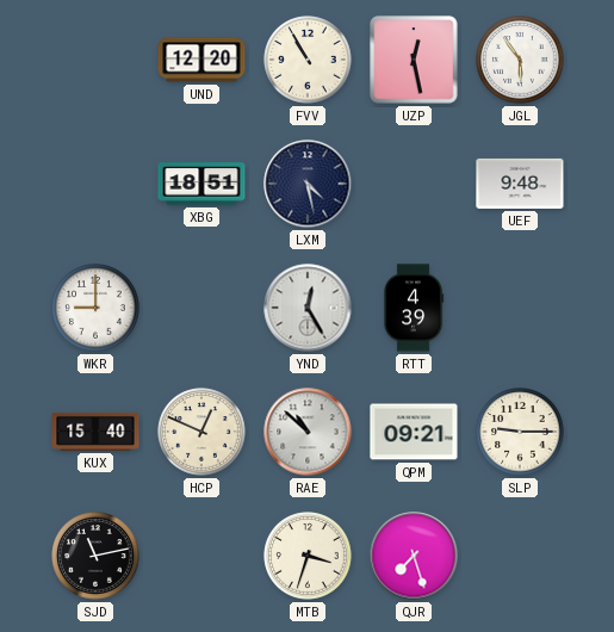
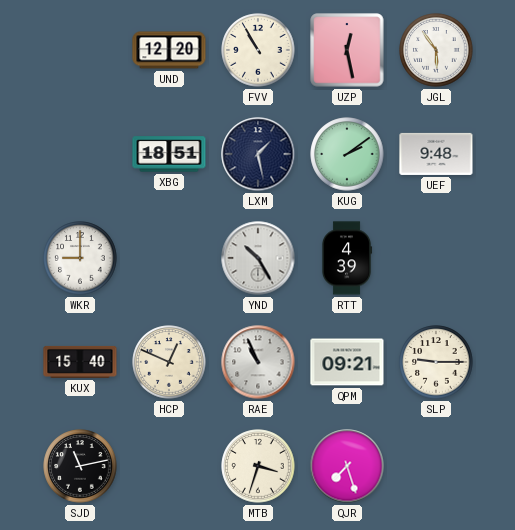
LXM: 4:28 -> 1:28
KUG: none -> 2:09
YND: 12:25 -> 10:25
RAE: 10:52 -> 10:56
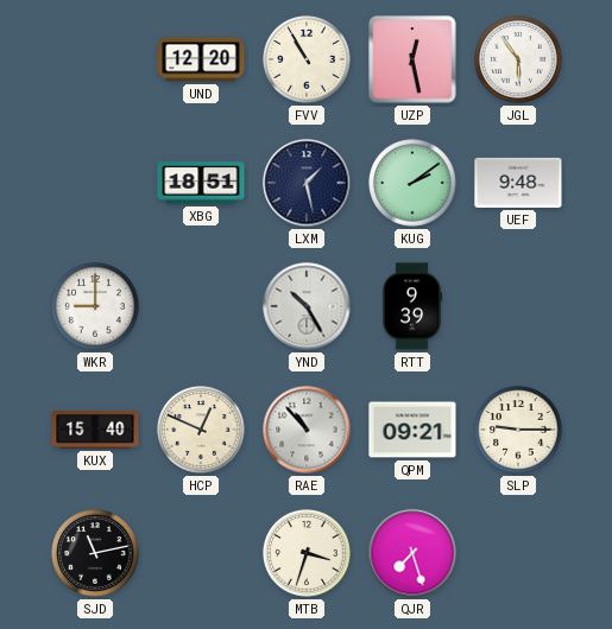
RTT: 4:39 -> 9:39
RAE: 10:56 -> 10:53
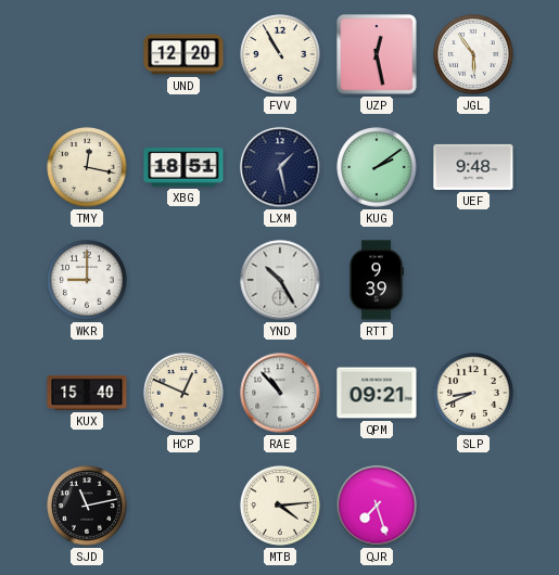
TMY: none -> 12:17
SLP: 9:15 -> 8:41
MTB: 3:33 -> 4:14
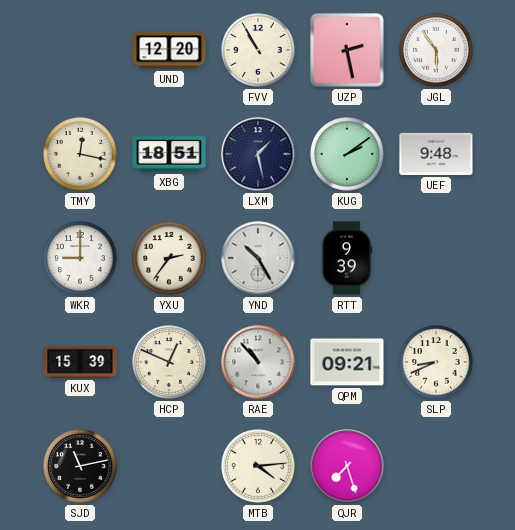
UZP: 12:28 -> 2:28
YXU: none -> 2:36
KUX: 15:40 -> 15:39
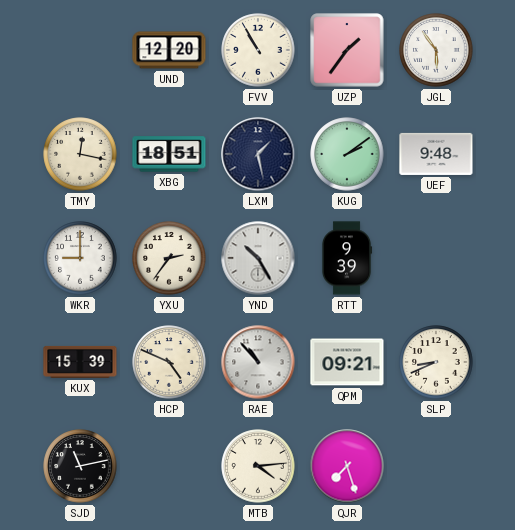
UZP: 2:28 -> 1:36
HCP: 12:49 -> 4:49
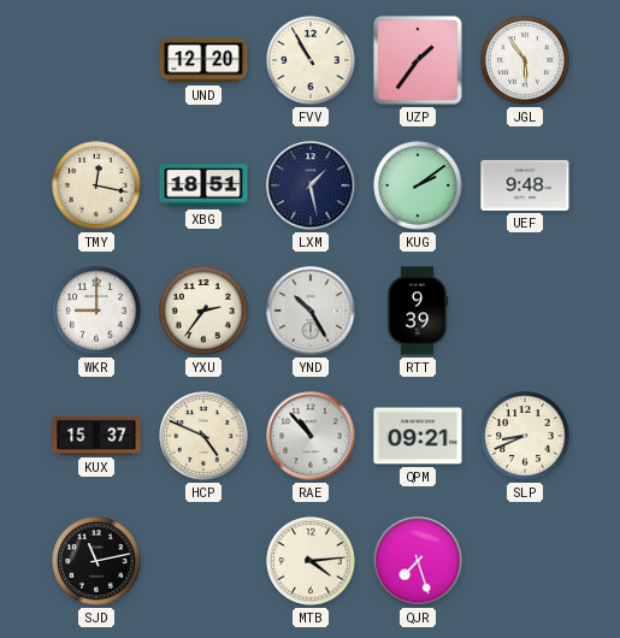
KUX: 15:39 -> 15:37
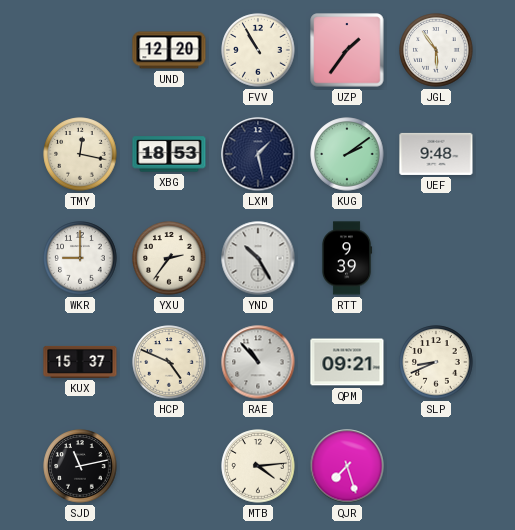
XBG: 18:51 -> 18:53
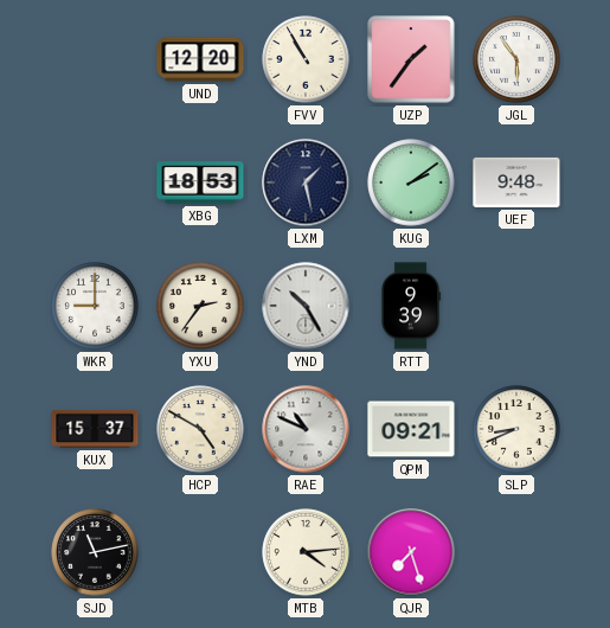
TMY: 12:17 -> none
HCP: 4:49 -> 4:50
RAE: 10:53 -> 10:49
